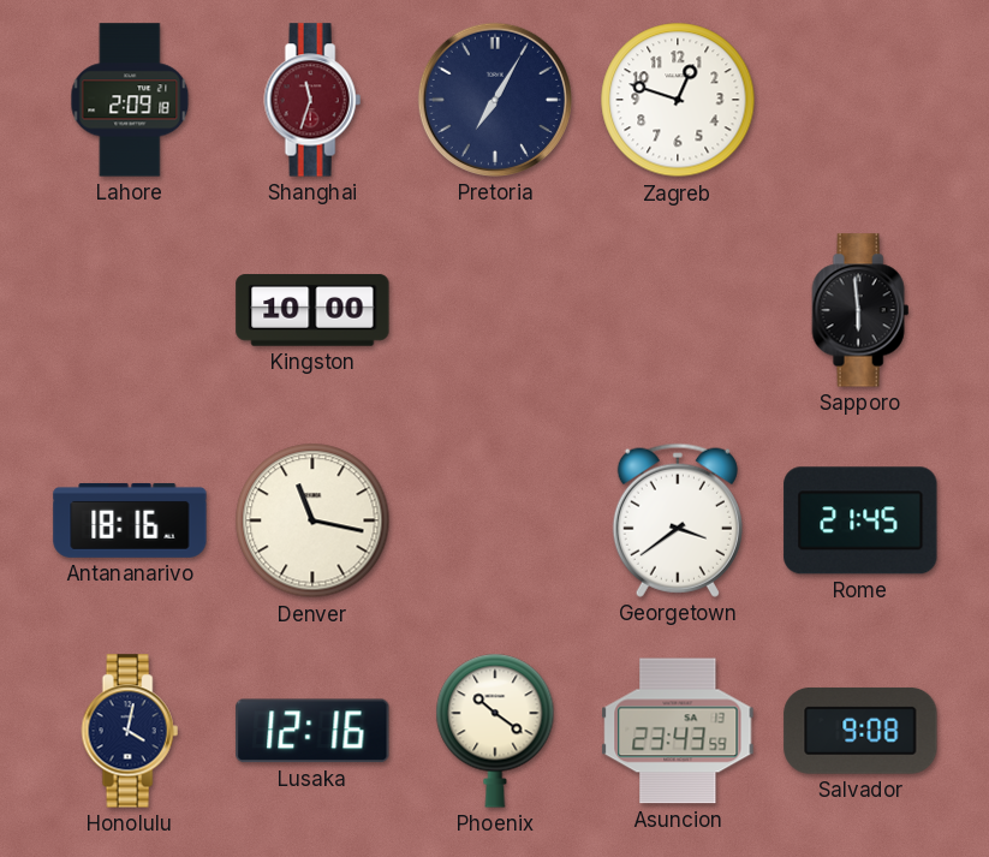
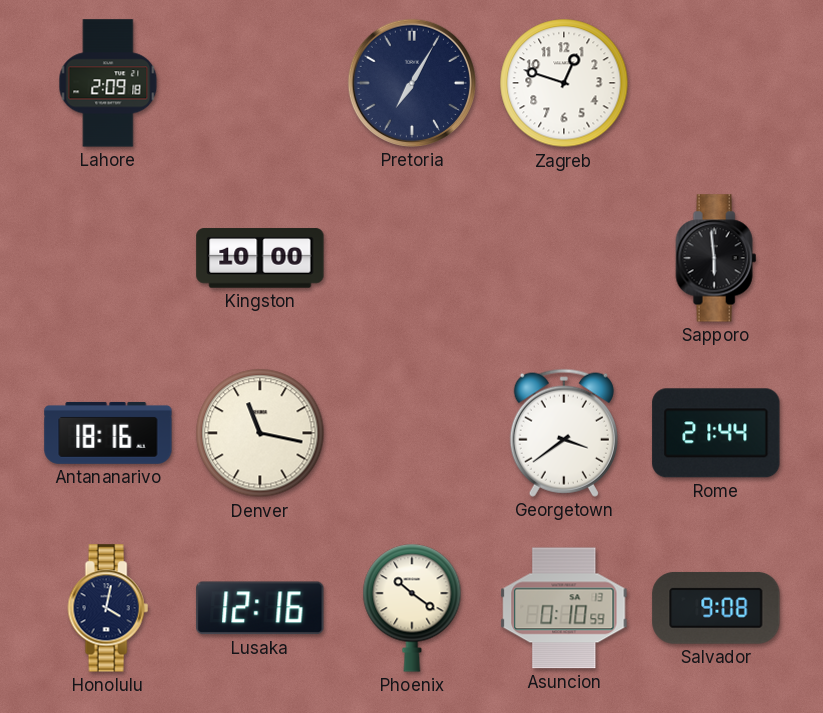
Shanghai: 11:33 -> none
Rome: 21:45 -> 21:44
Asuncion: 23:43 -> 0:10
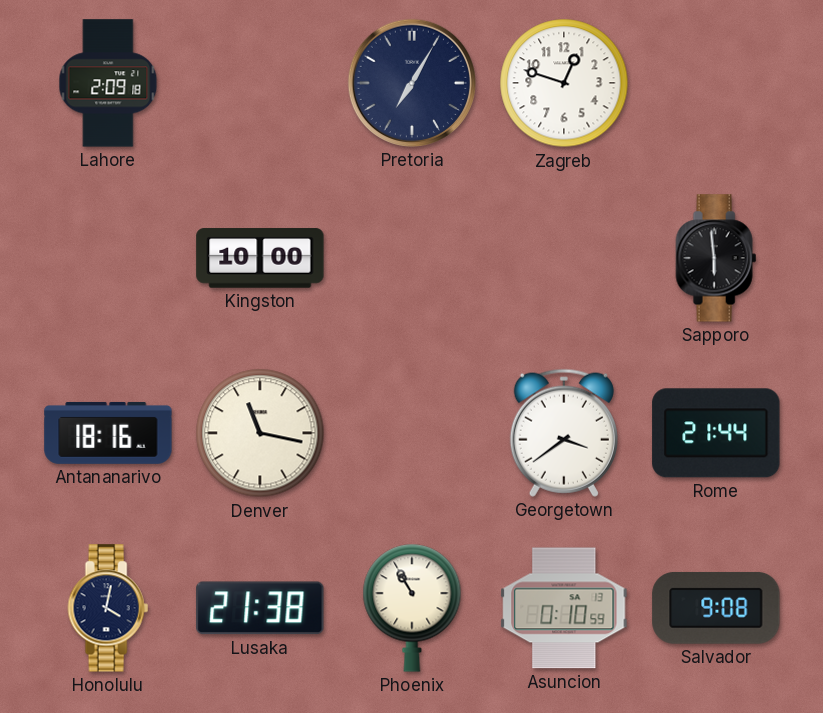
Lusaka: 12:16 -> 21:38
Phoenix: 10:21 -> 10:55
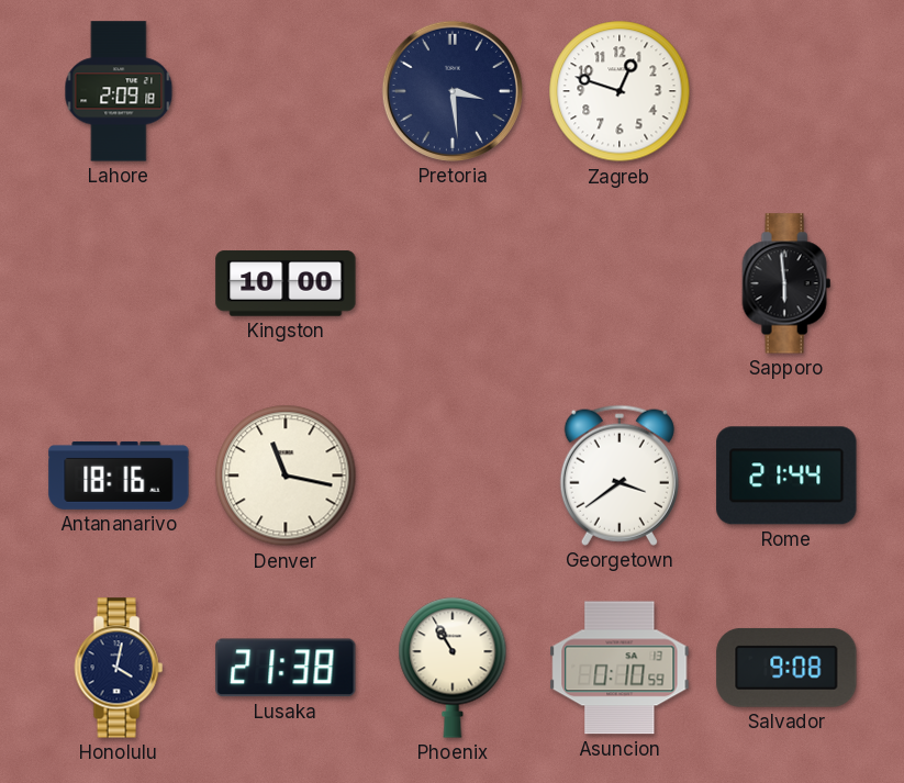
Pretoria: 7:05 -> 3:29
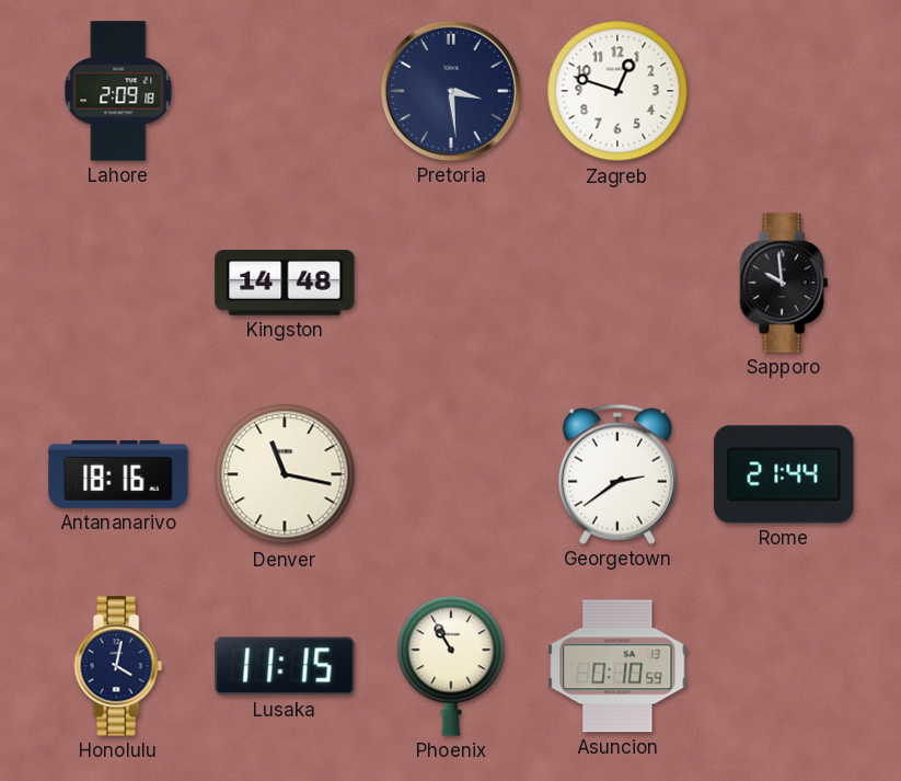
Kingston: 10:00 -> 14:48
Sapporo: 5:59 -> 9:59
Georgetown: 3:39 -> 2:39
Lusaka: 21:38 -> 11:15
Salvador: 9:08 -> none
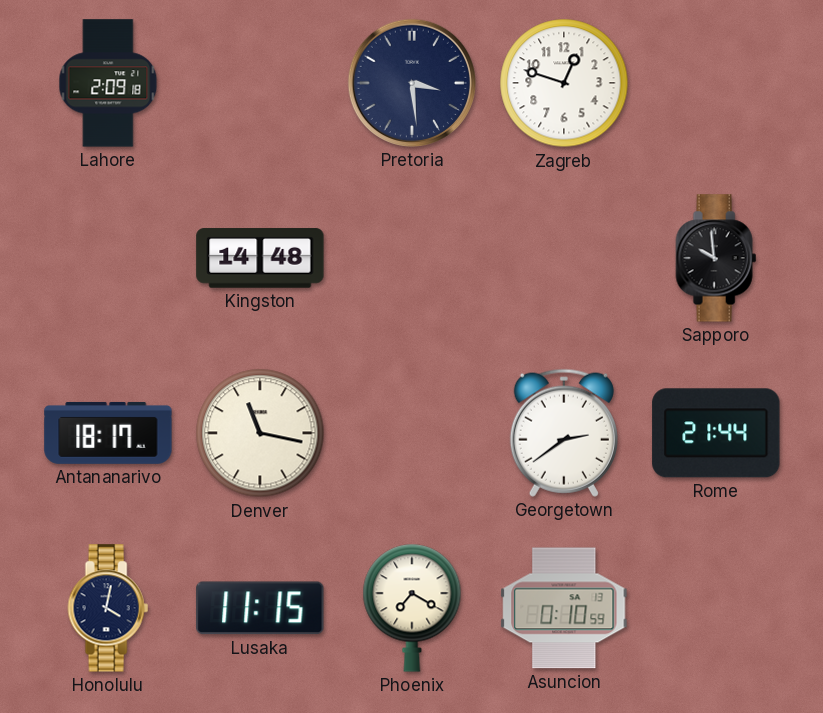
Antananarivo: 18:16 -> 18:17
Phoenix: 10:55 -> 7:20
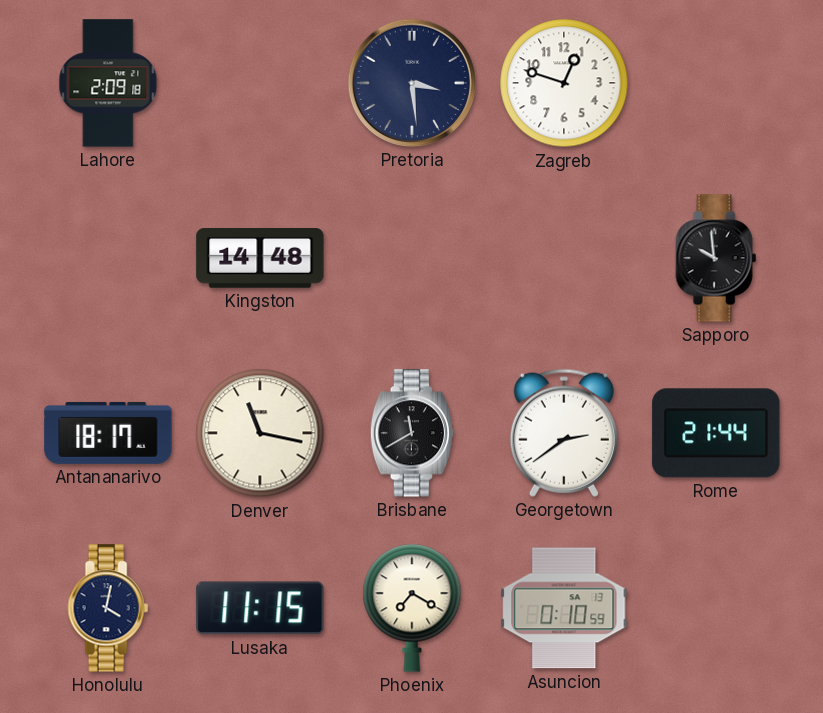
Brisbane: none -> 11:40
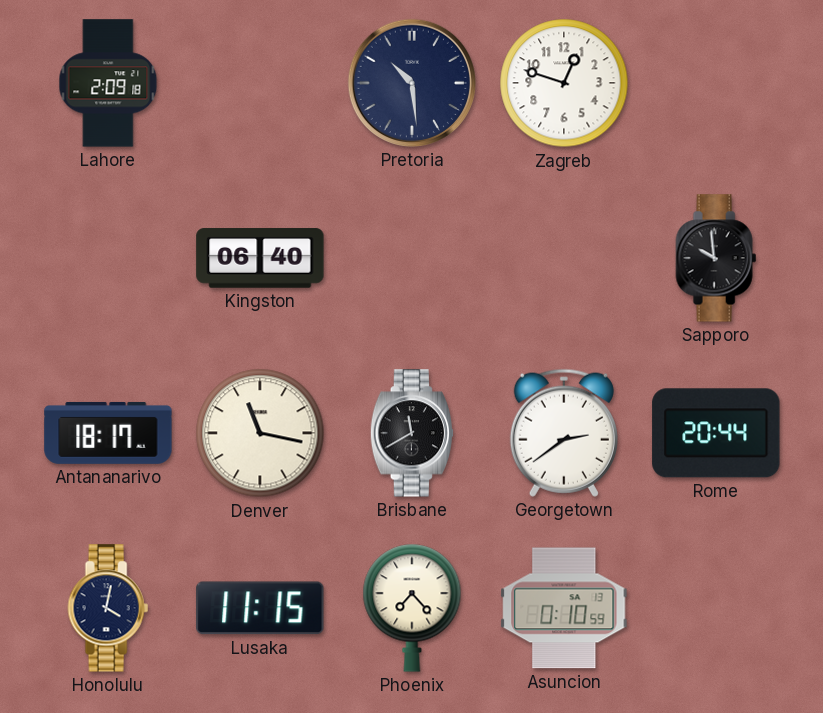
Pretoria: 3:29 -> 10:29
Kingston: 14:48 -> 06:40
Rome: 21:44 -> 20:44
Phoenix: 7:20 -> 7:23
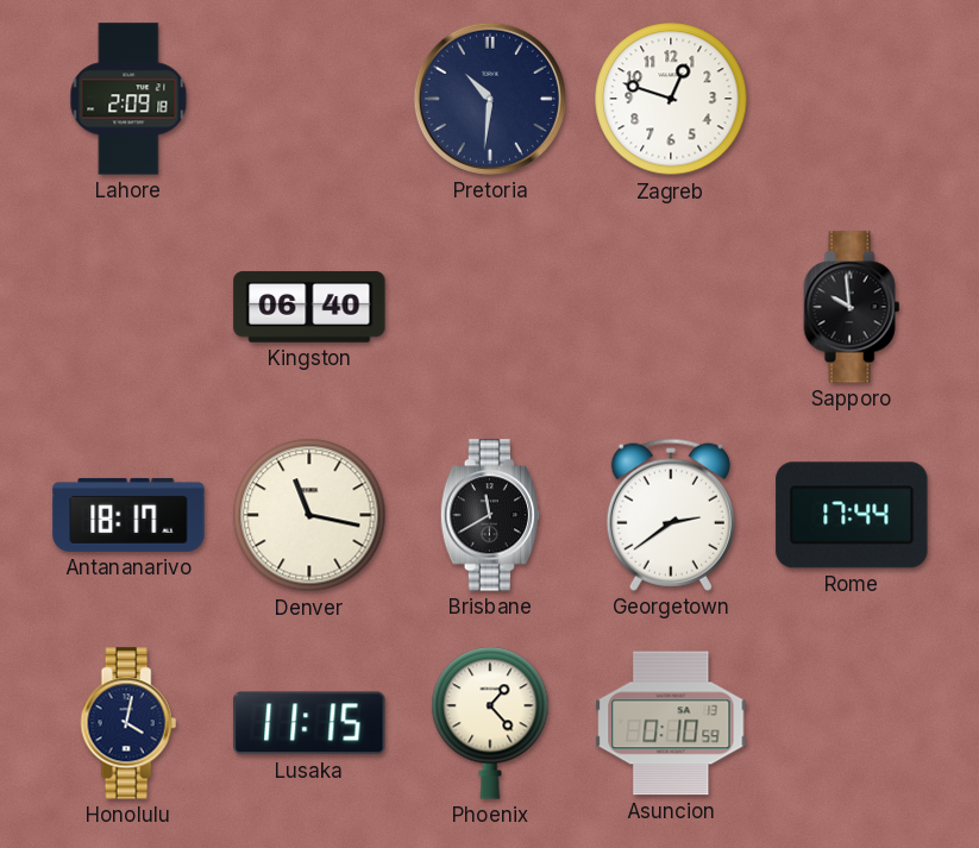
Pretoria: 10:29 -> 10:31
Rome: 20:44 -> 17:44
Phoenix: 7:23 -> 1:23
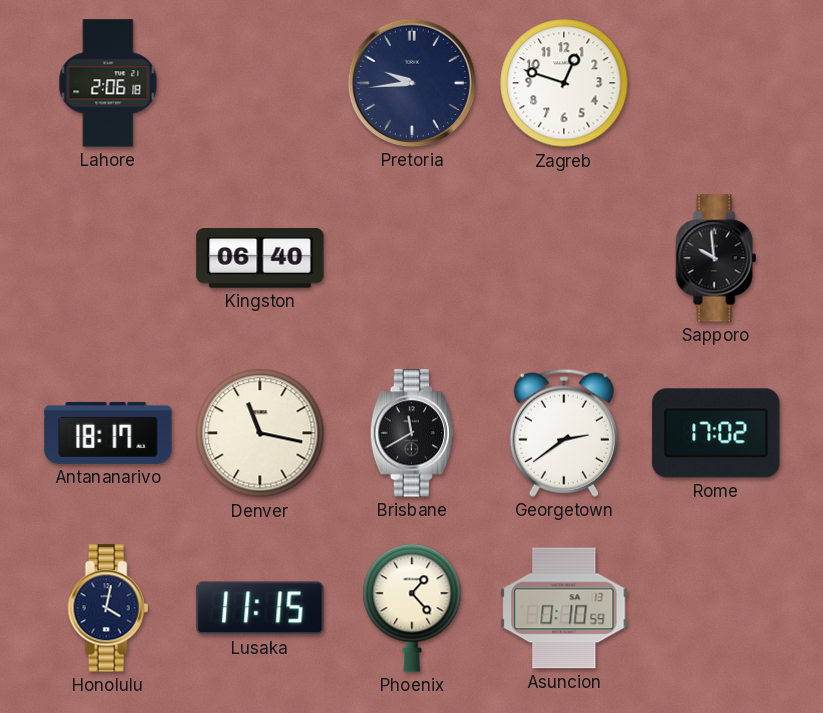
Lahore: 2:09 -> 2:06
Pretoria: 10:31 -> 9:44
Rome: 17:44 -> 17:02
